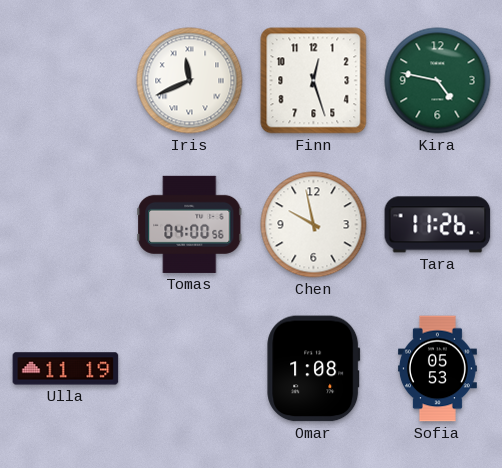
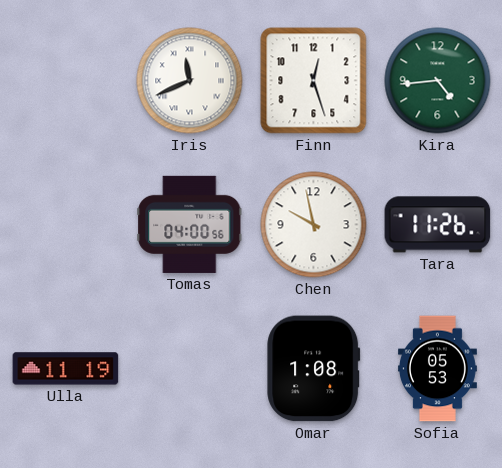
Kira: 4:47 -> 4:44
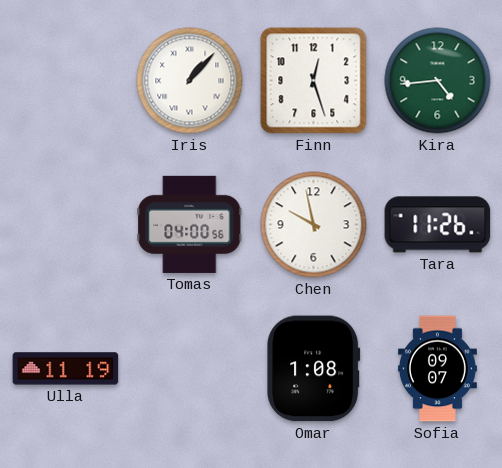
Iris: 11:41 -> 1:07
Sofia: 05:53 -> 09:07
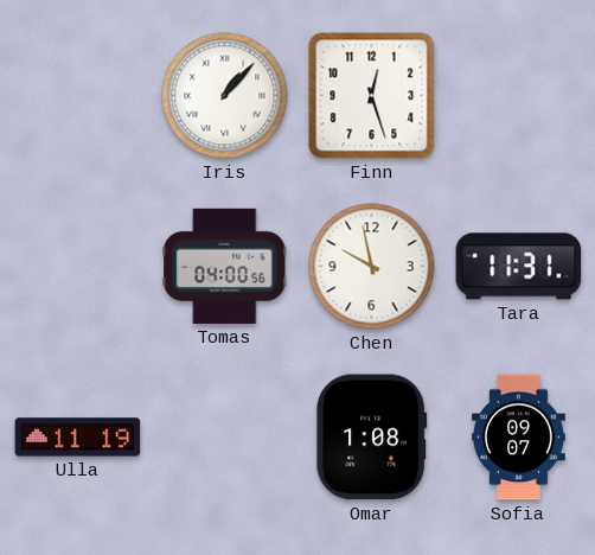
Kira: 4:44 -> none
Tara: 11:26 -> 11:31
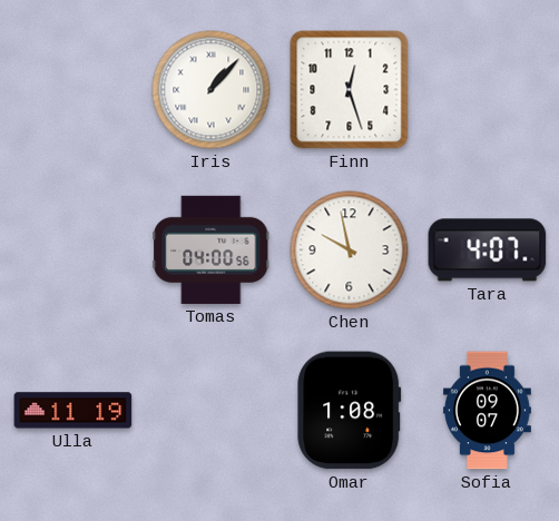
Tara: 11:31 -> 4:07
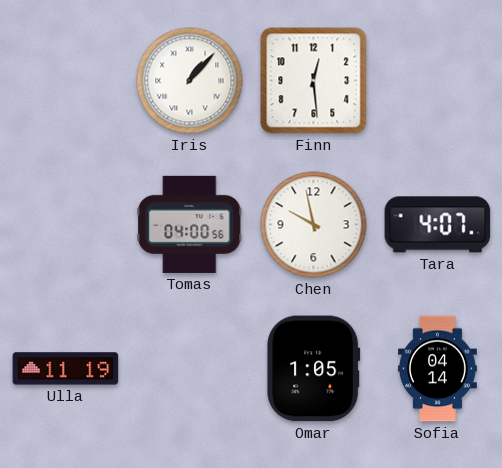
Finn: 12:27 -> 12:29
Omar: 1:08 -> 1:05
Sofia: 09:07 -> 04:14
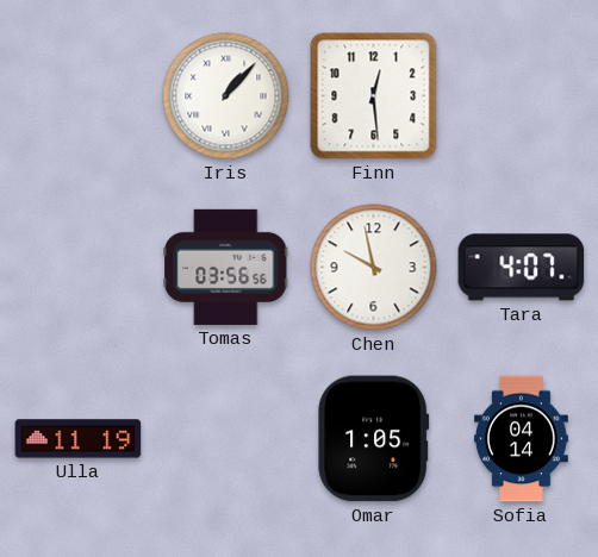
Tomas: 04:00 -> 03:56
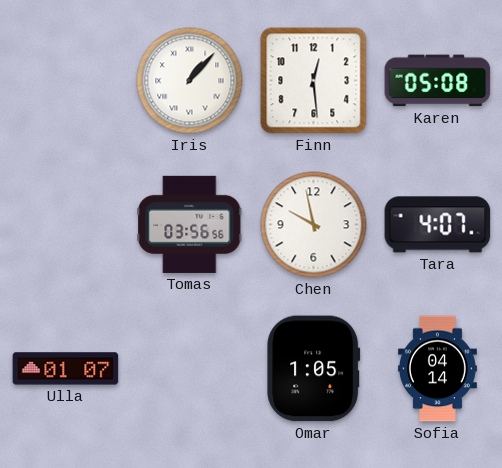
Karen: none -> 05:08
Ulla: 11:19 -> 01:07
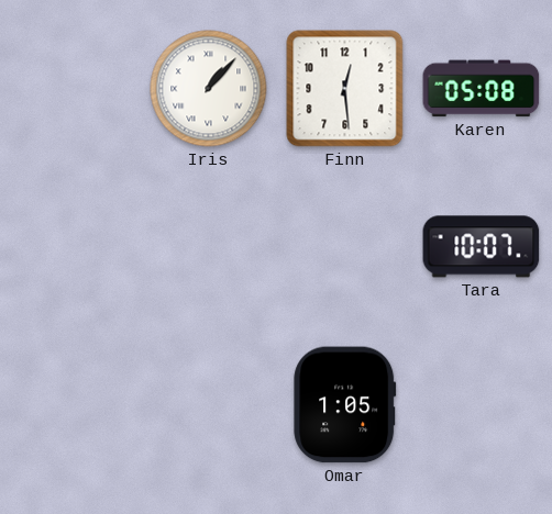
Tomas: 03:56 -> none
Chen: 9:58 -> none
Tara: 4:07 -> 10:07
Ulla: 01:07 -> none
Sofia: 04:14 -> none
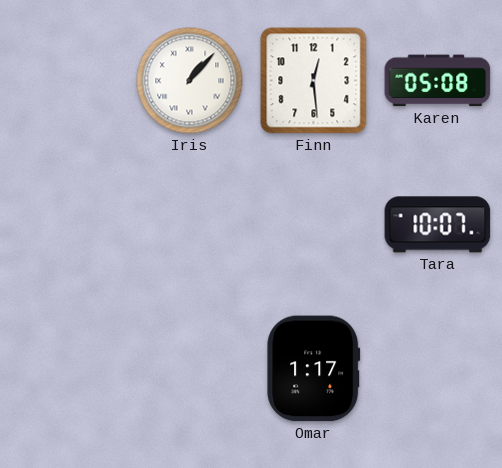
Omar: 1:05 -> 1:17
